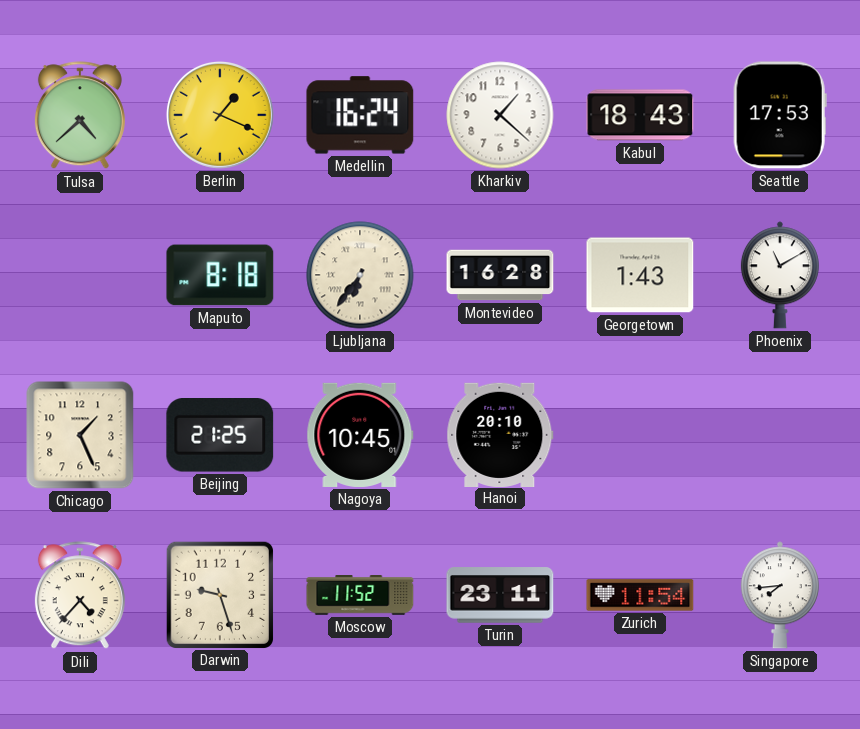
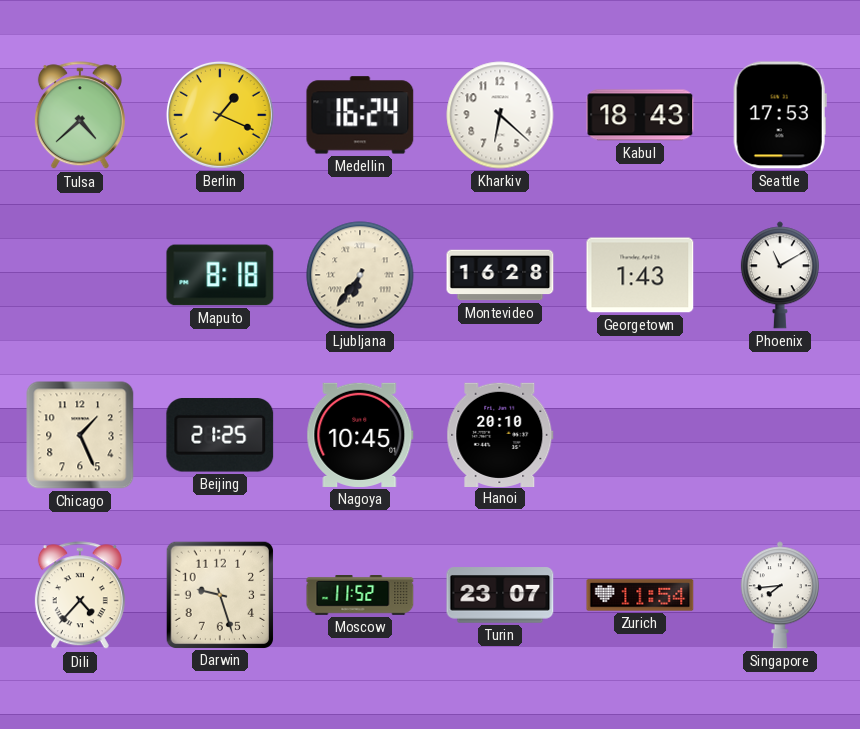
Kharkiv: 1:22 -> 6:22
Turin: 23:11 -> 23:07
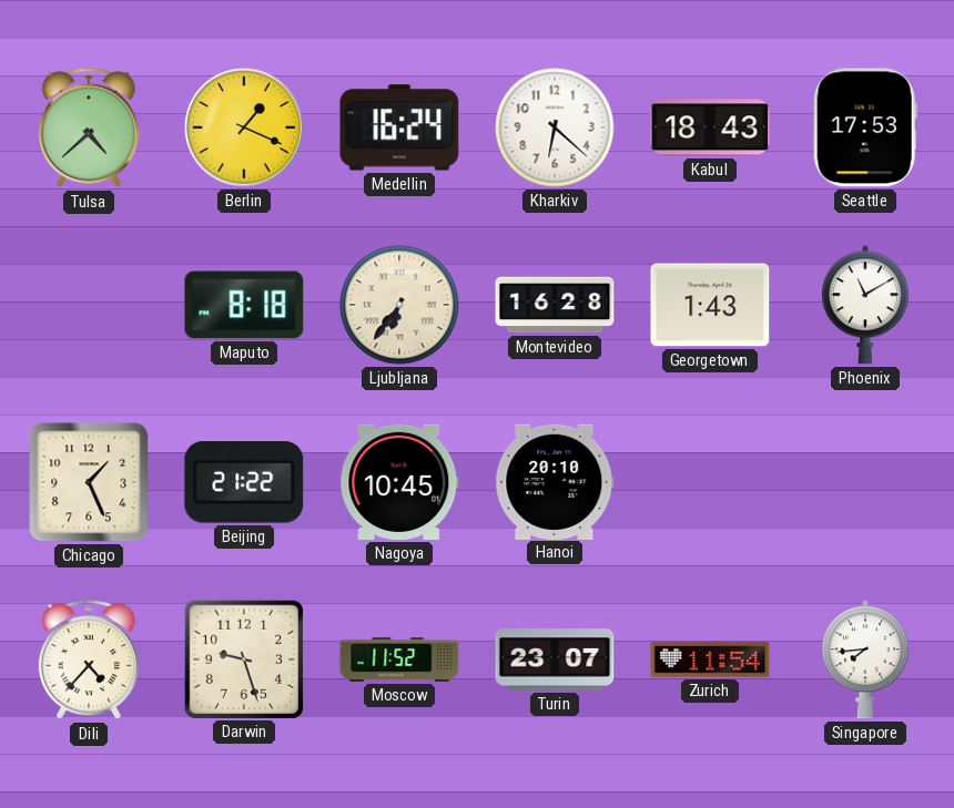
Beijing: 21:25 -> 21:22
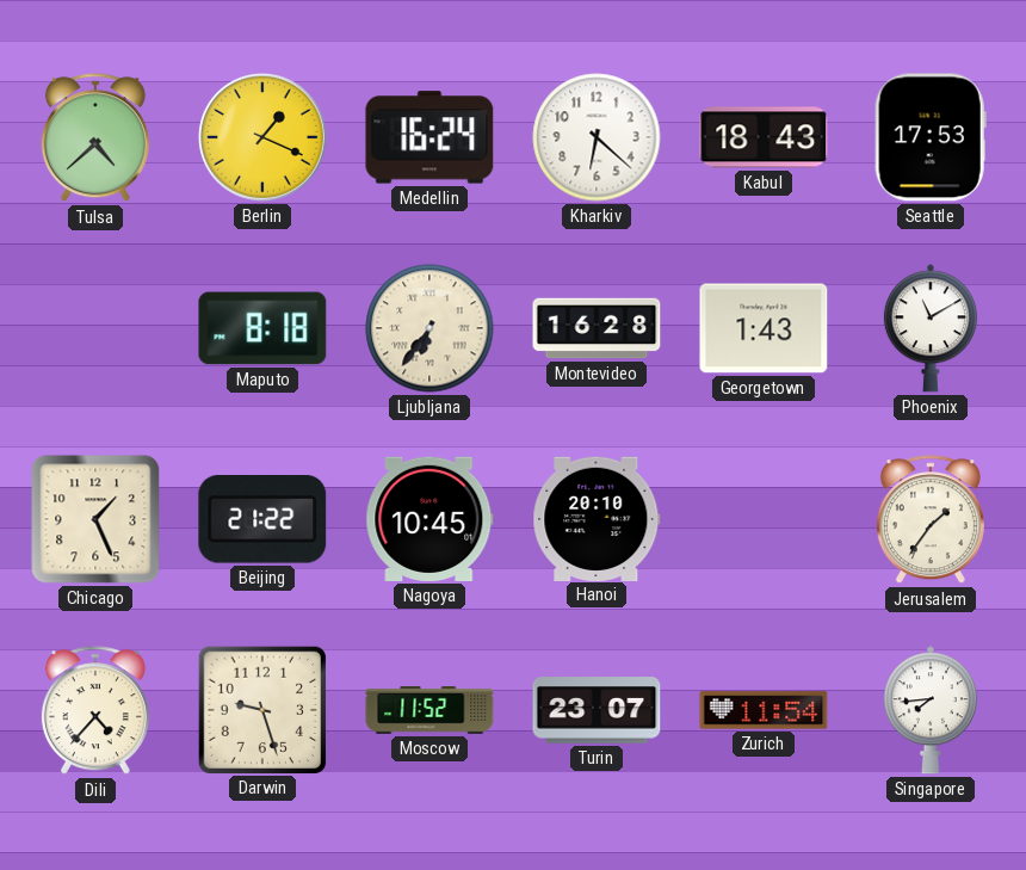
Jerusalem: none -> 1:36
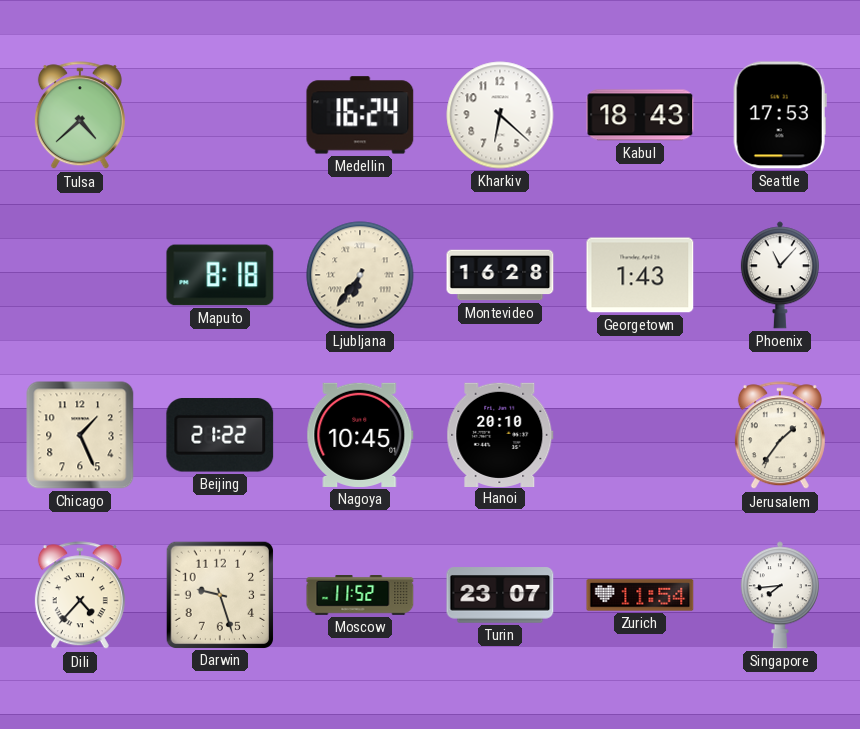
Berlin: 1:19 -> none
Phoenix: 11:10 -> 11:07
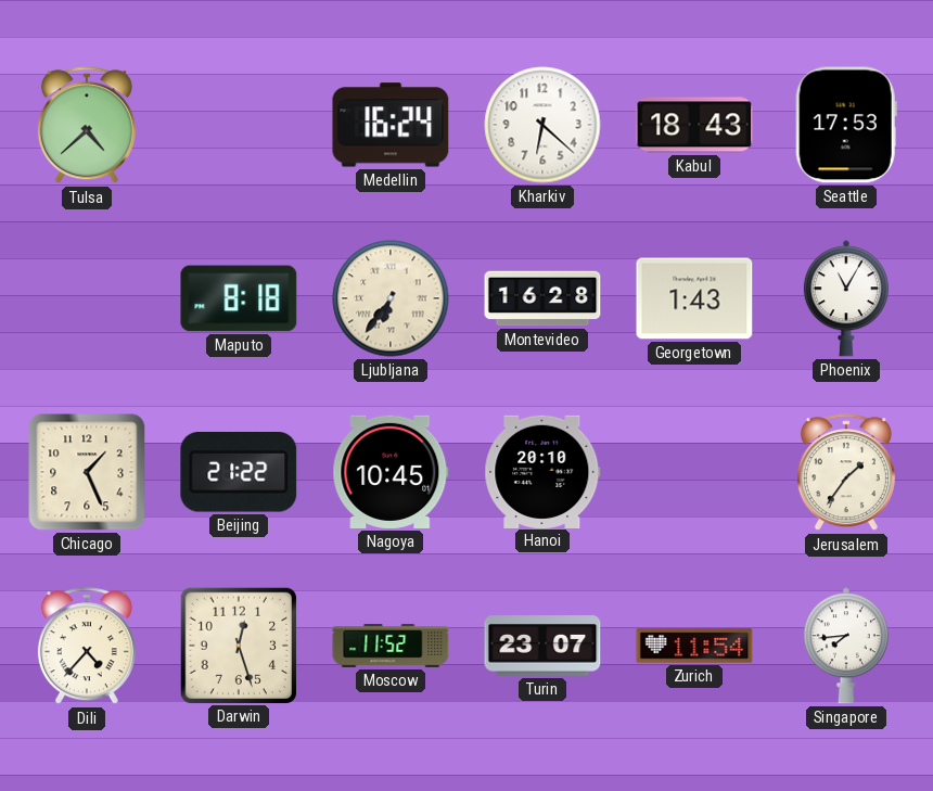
Phoenix: 11:07 -> 11:05
Darwin: 9:27 -> 12:27
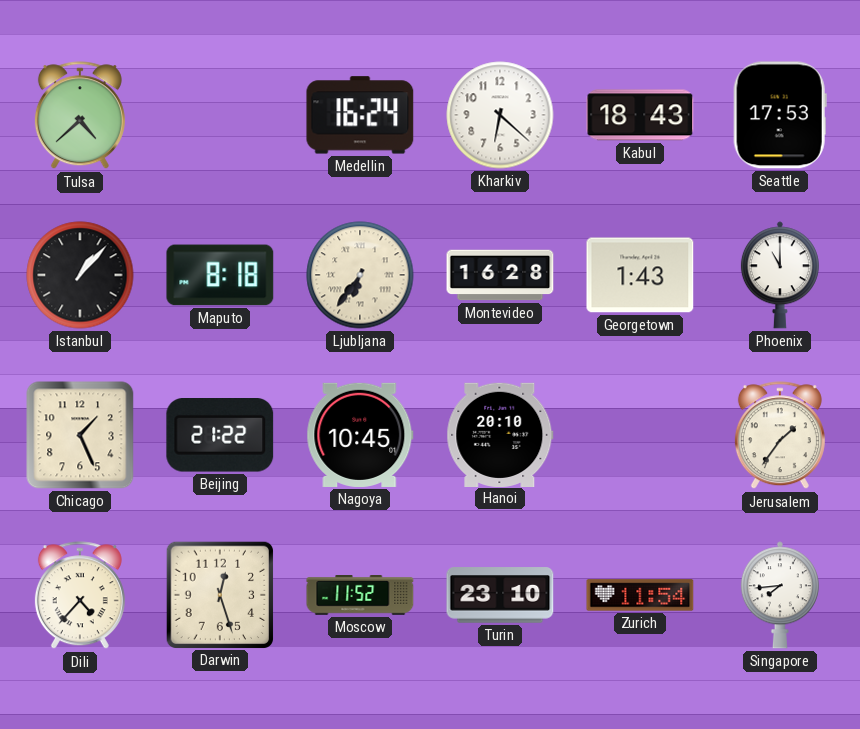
Istanbul: none -> 1:07
Phoenix: 11:05 -> 11:00
Turin: 23:07 -> 23:10
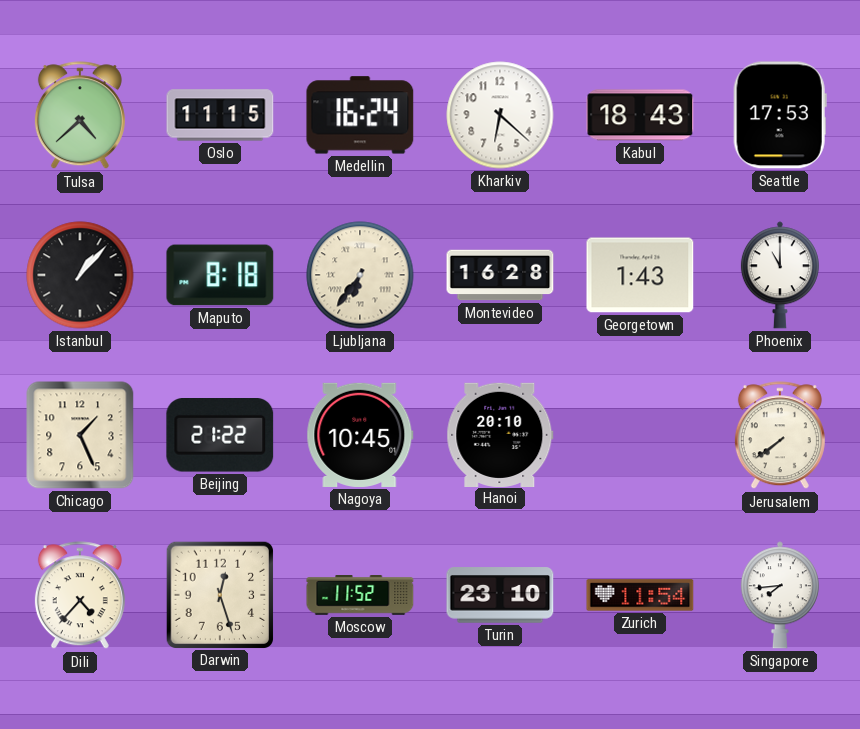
Oslo: none -> 11:15
Jerusalem: 1:36 -> 7:39
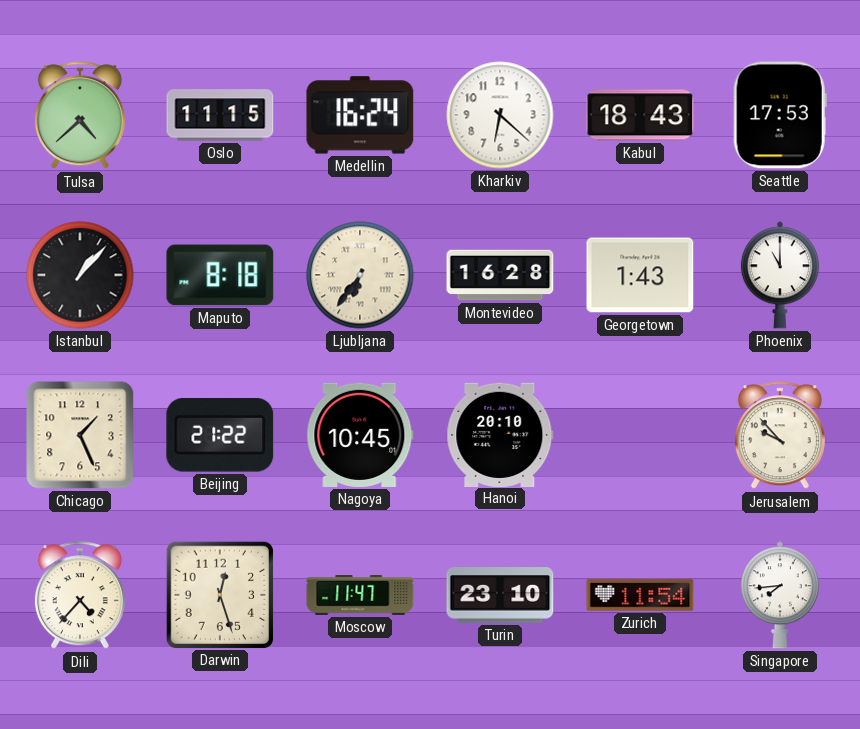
Jerusalem: 7:39 -> 9:53
Moscow: 11:52 -> 11:47
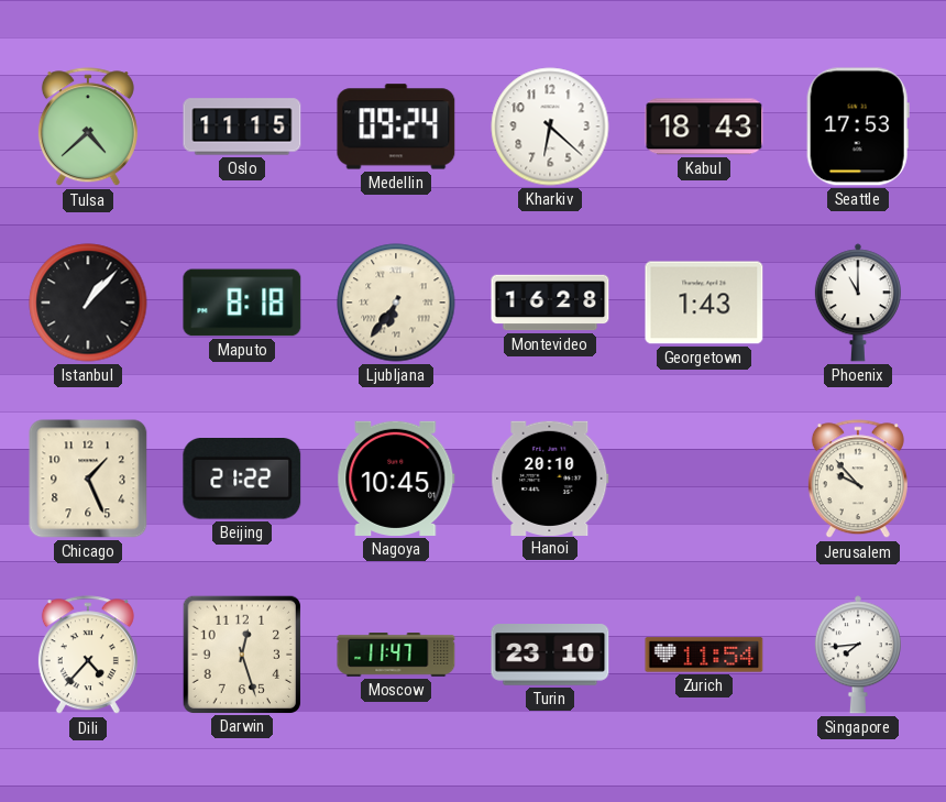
Medellin: 16:24 -> 09:24
